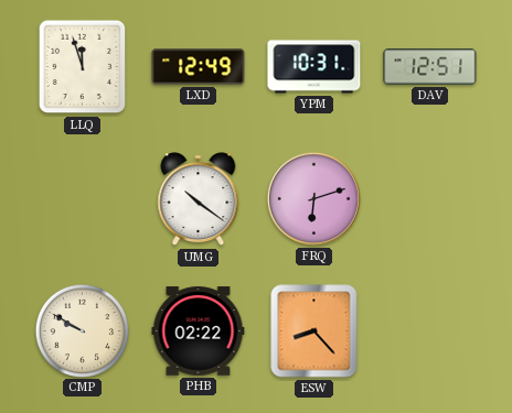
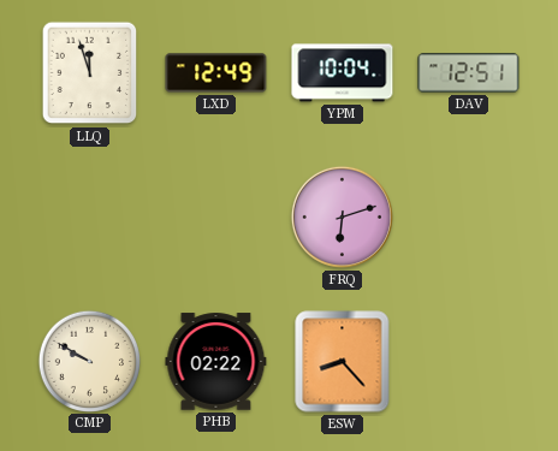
YPM: 10:31 -> 10:04
UMG: 10:21 -> none
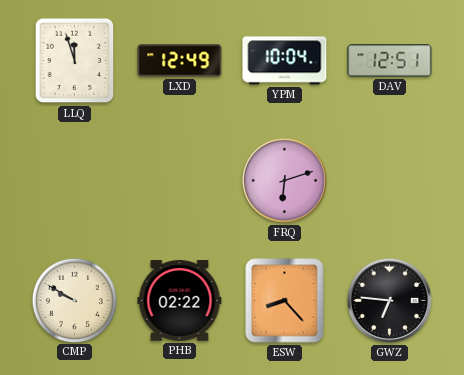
GWZ: none -> 6:46
